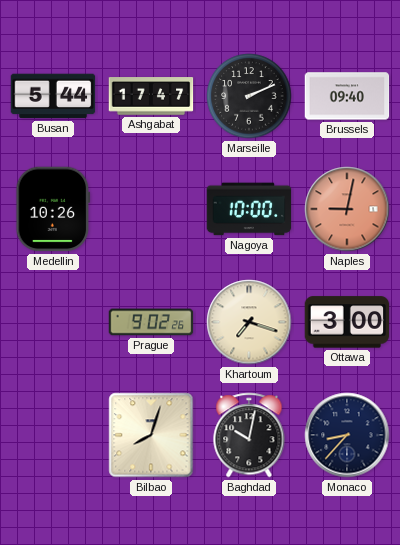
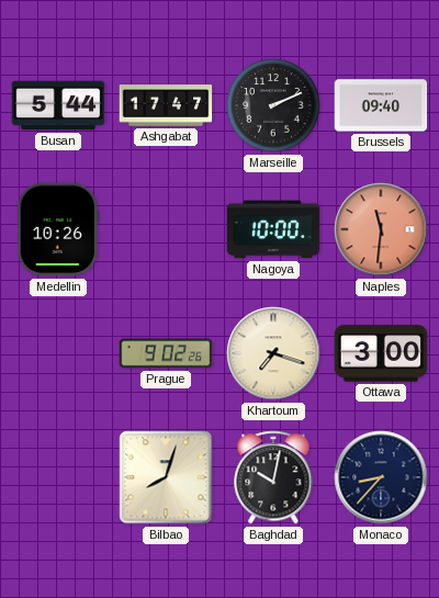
Naples: 9:02 -> 11:31
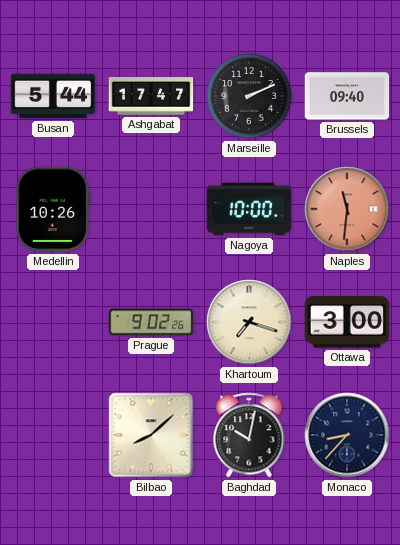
Bilbao: 8:03 -> 8:08
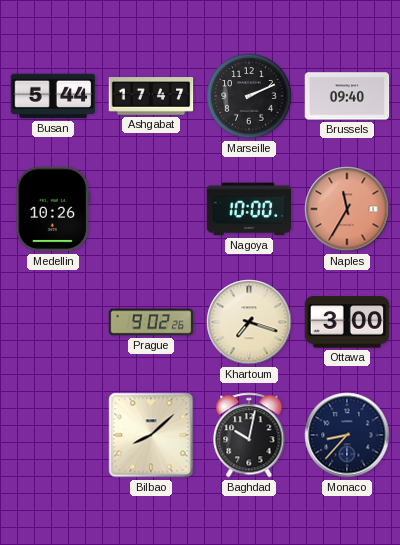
Naples: 11:31 -> 11:35
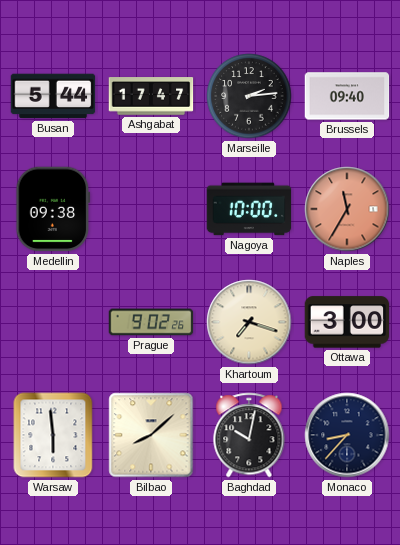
Marseille: 2:11 -> 2:14
Medellin: 10:26 -> 09:38
Warsaw: none -> 5:59
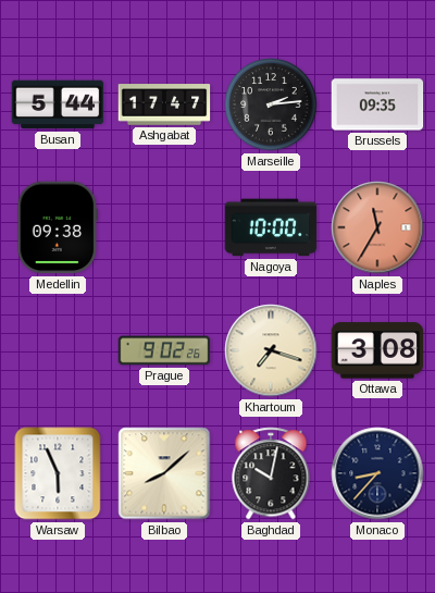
Brussels: 09:40 -> 09:35
Ottawa: 3:00 -> 3:08
Warsaw: 5:59 -> 5:56
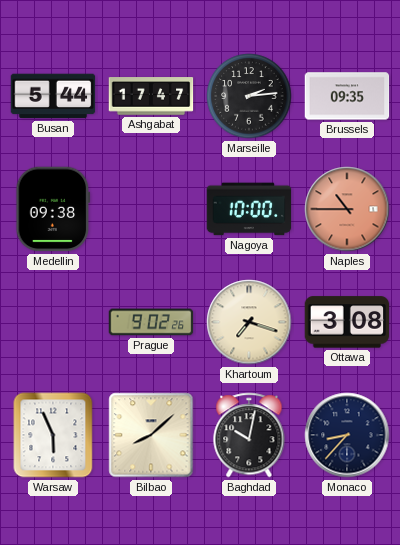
Naples: 11:35 -> 10:45
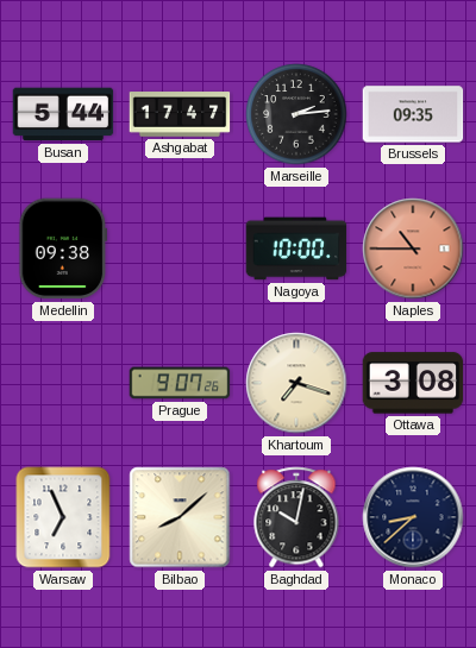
Prague: 9:02 -> 9:07
Warsaw: 5:56 -> 6:56
Monaco: 8:37 -> 8:38
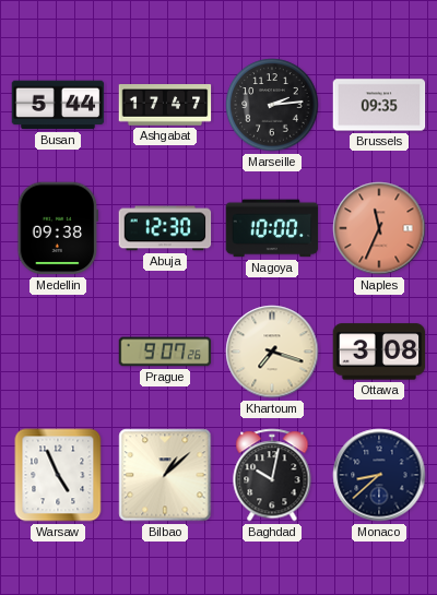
Abuja: none -> 12:30
Naples: 10:45 -> 11:34
Warsaw: 6:56 -> 4:56
Bilbao: 8:08 -> 1:08
